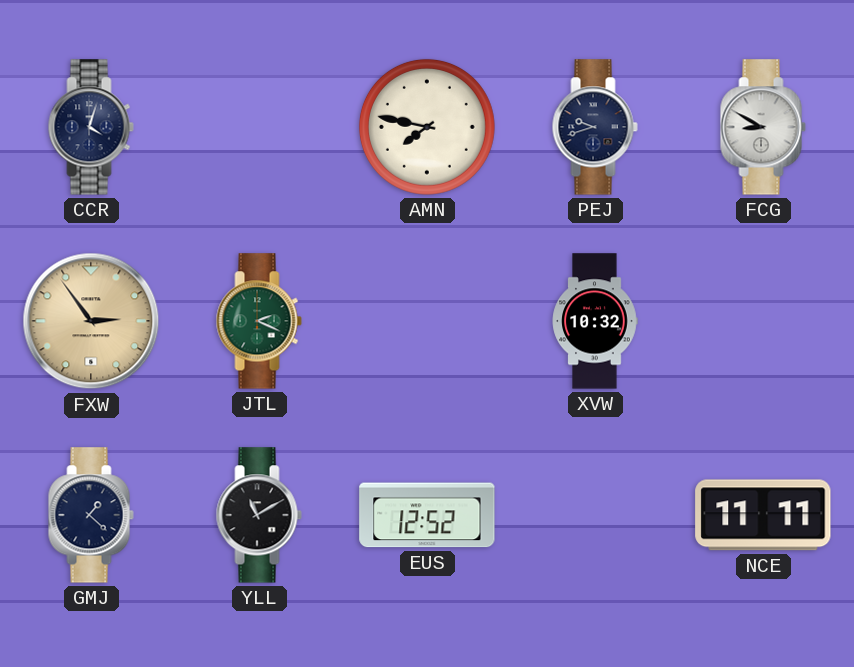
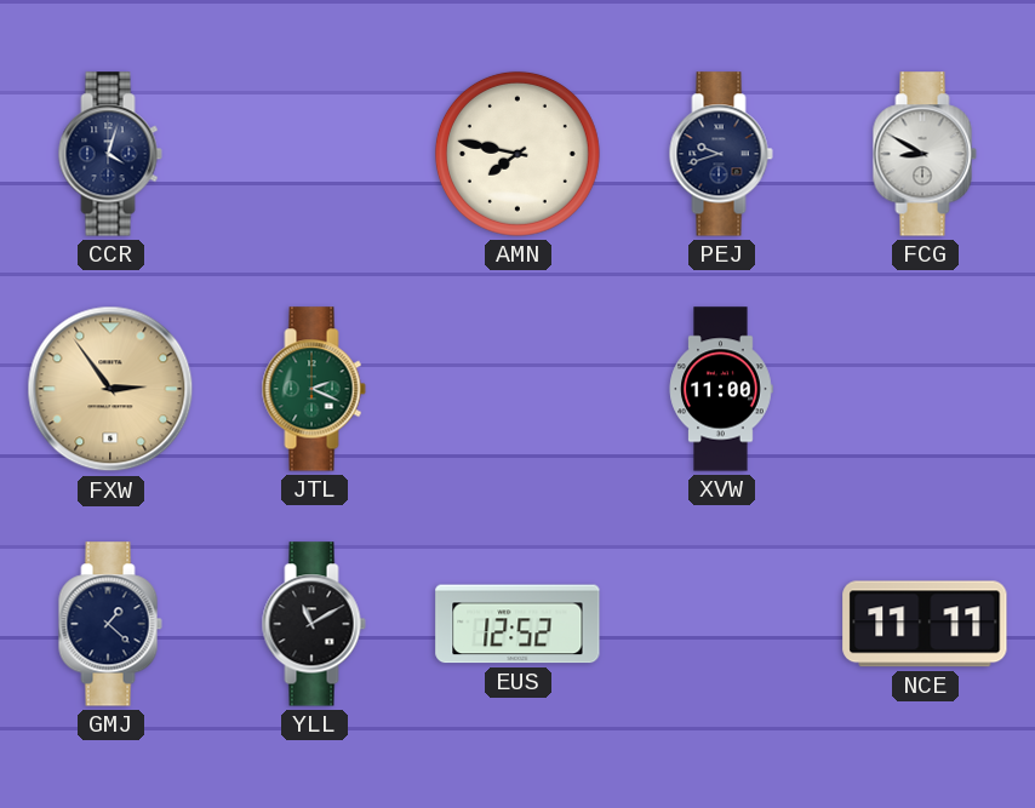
XVW: 10:32 -> 11:00
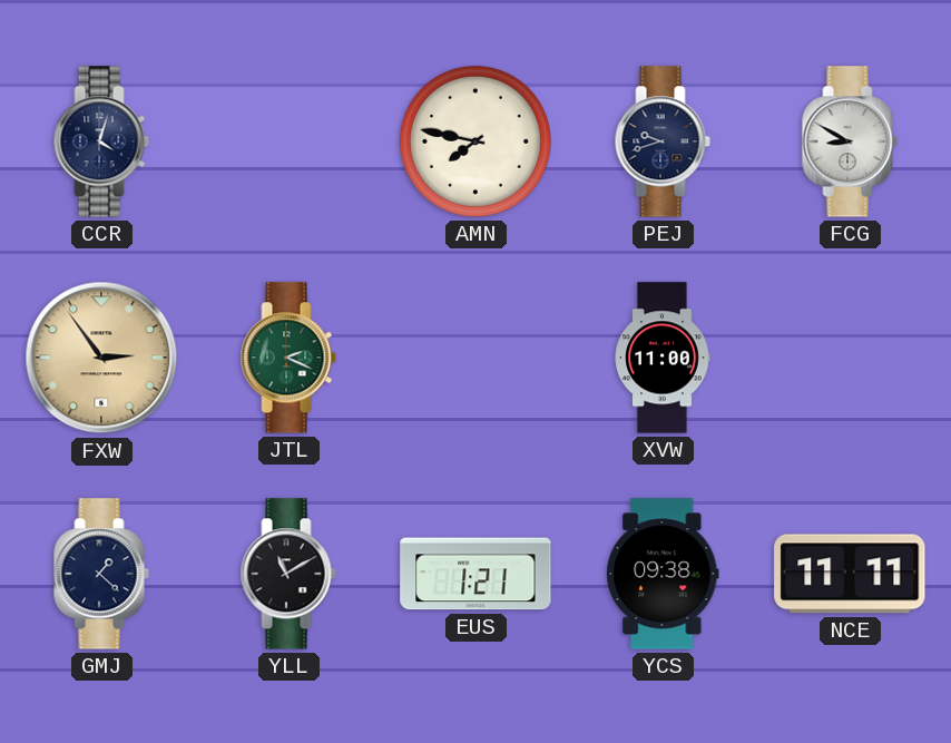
EUS: 12:52 -> 1:21
YCS: none -> 09:38
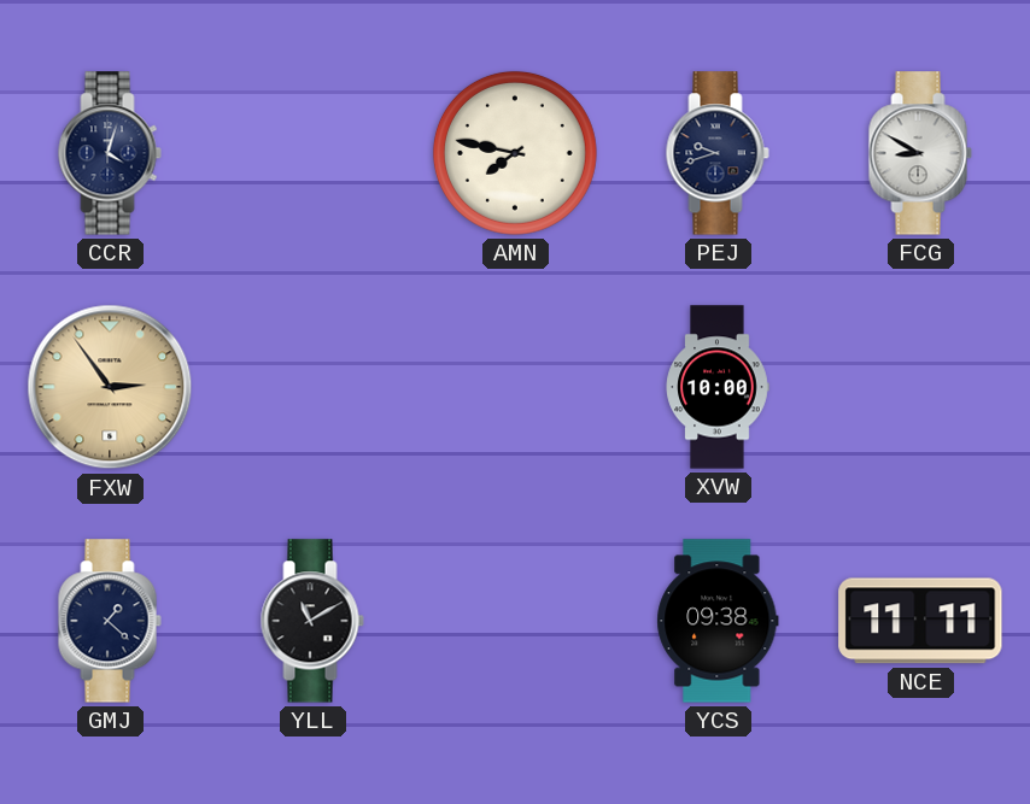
JTL: 2:19 -> none
XVW: 11:00 -> 10:00
EUS: 1:21 -> none
